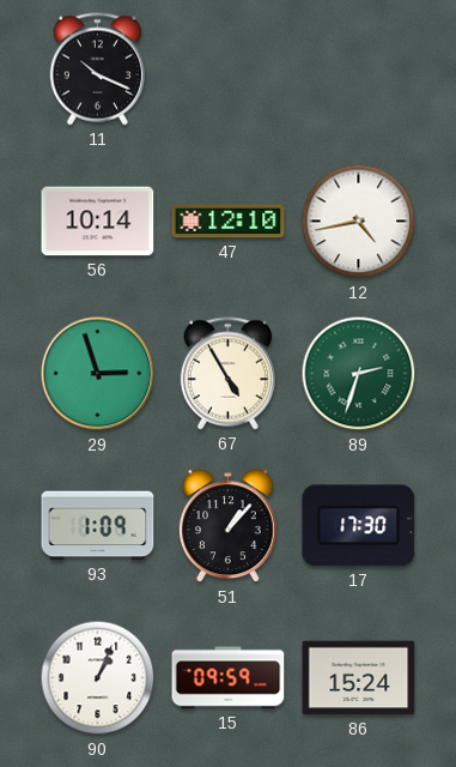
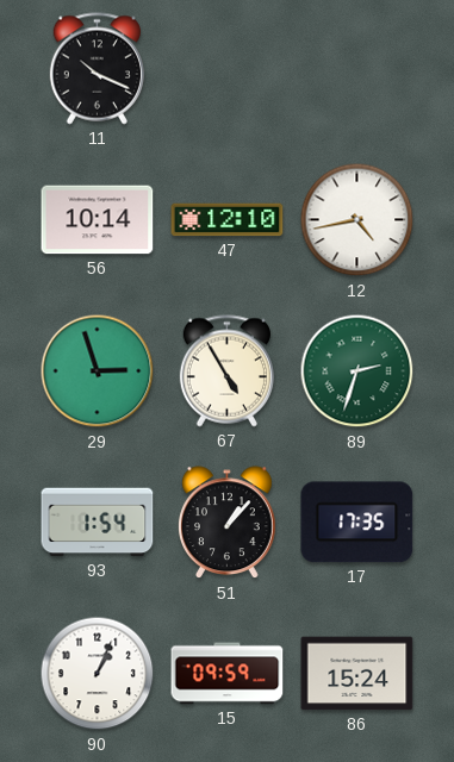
93: 1:09 -> 1:54
17: 17:30 -> 17:35
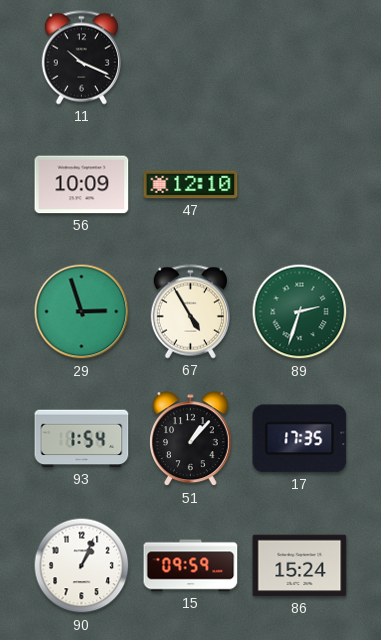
56: 10:14 -> 10:09
12: 4:43 -> none
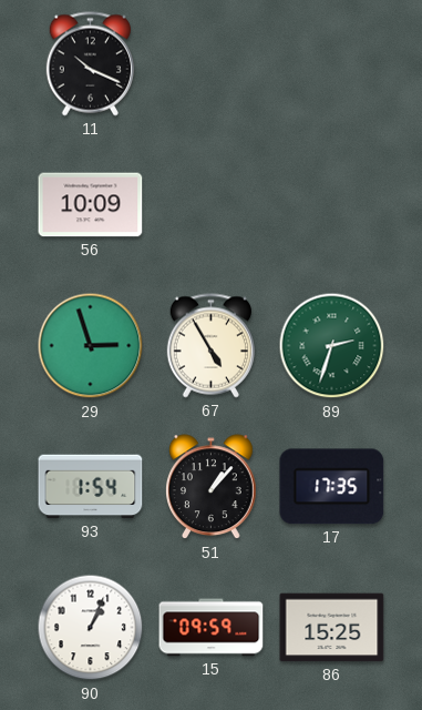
47: 12:10 -> none
86: 15:24 -> 15:25
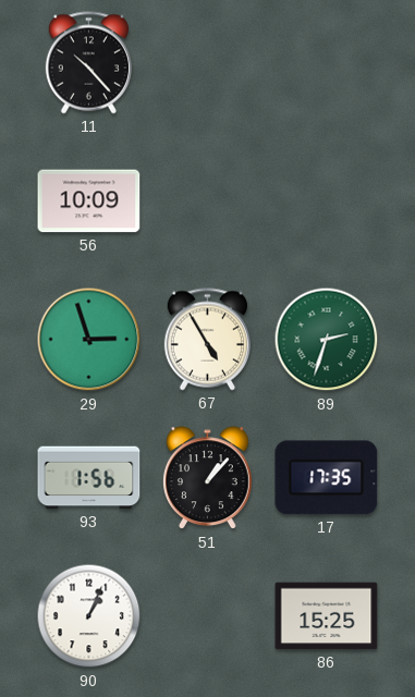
11: 10:19 -> 10:23
93: 1:54 -> 1:56
15: 09:59 -> none
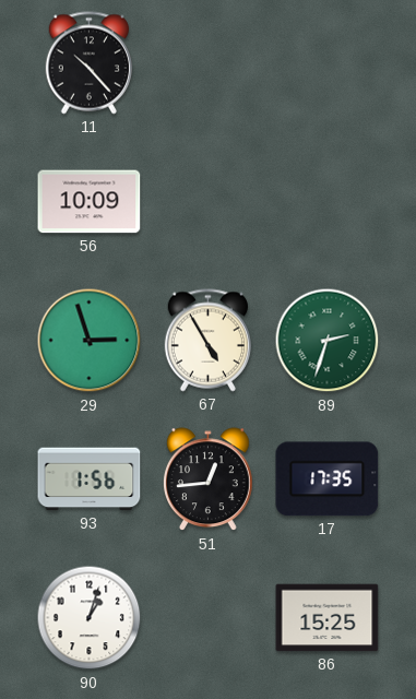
51: 1:07 -> 12:44
90: 1:04 -> 1:03
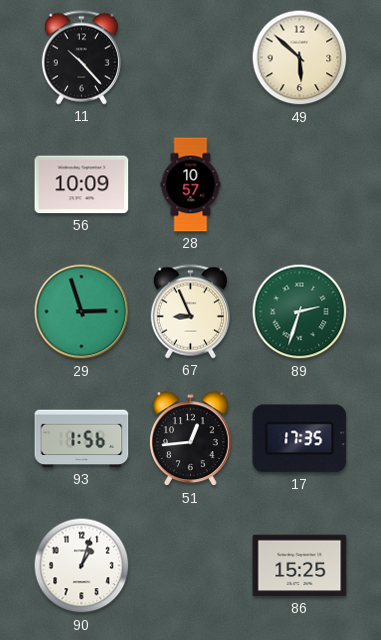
49: none -> 5:52
28: none -> 10:57
67: 4:55 -> 8:56
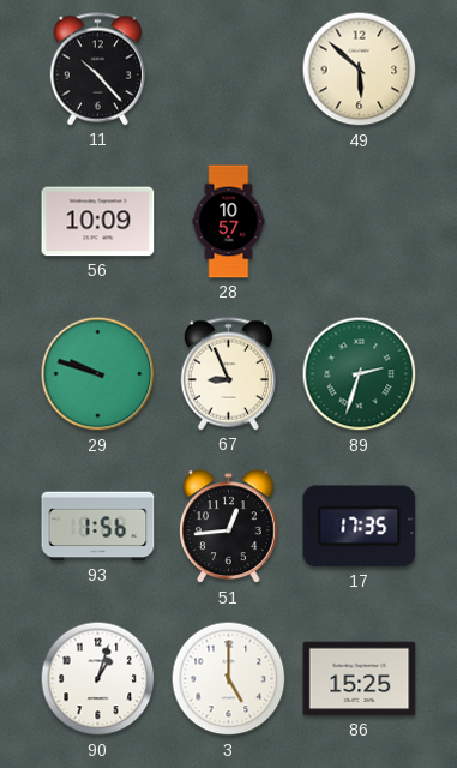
29: 2:57 -> 9:48
3: none -> 5:00
